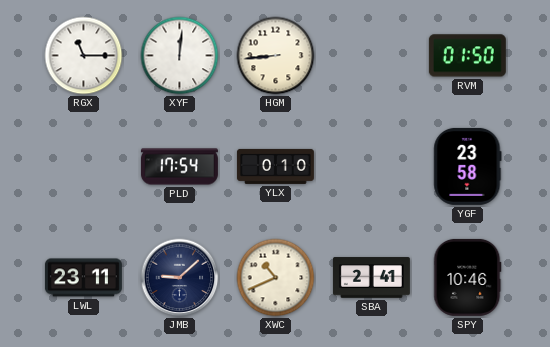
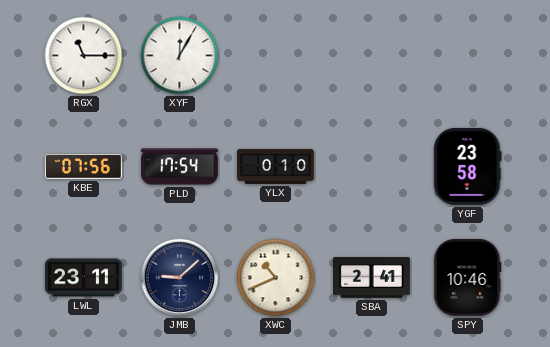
XYF: 12:01 -> 12:05
HGM: 8:44 -> none
RVM: 01:50 -> none
KBE: none -> 07:56
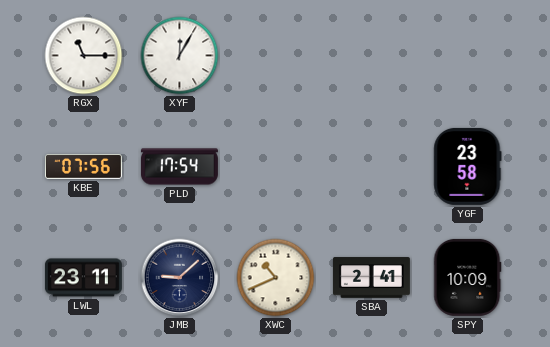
YLX: 0:10 -> none
SPY: 10:46 -> 10:09
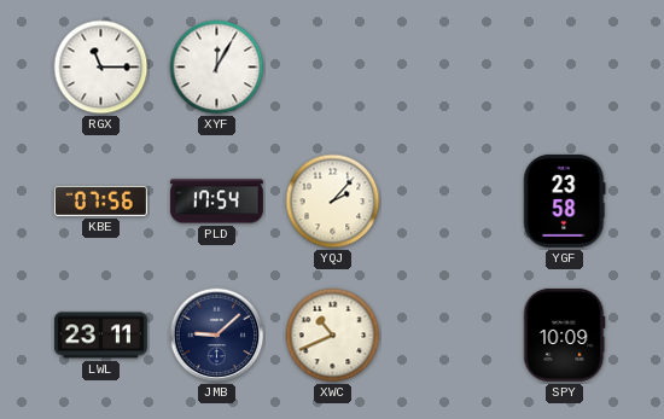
YQJ: none -> 2:07
SBA: 2:41 -> none
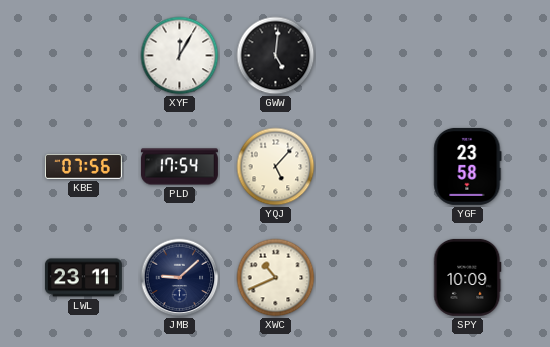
RGX: 11:15 -> none
GWW: none -> 5:01
YQJ: 2:07 -> 5:07
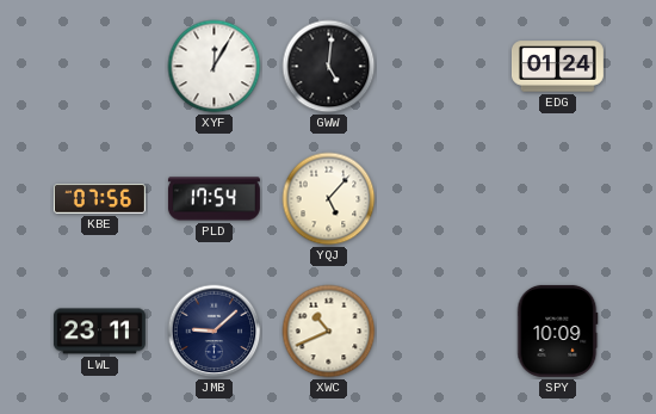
EDG: none -> 01:24
YGF: 23:58 -> none
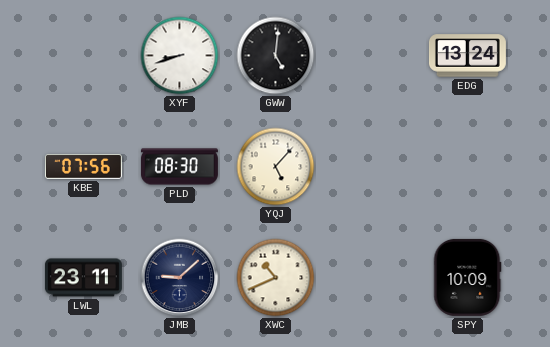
XYF: 12:05 -> 8:42
EDG: 01:24 -> 13:24
PLD: 17:54 -> 08:30
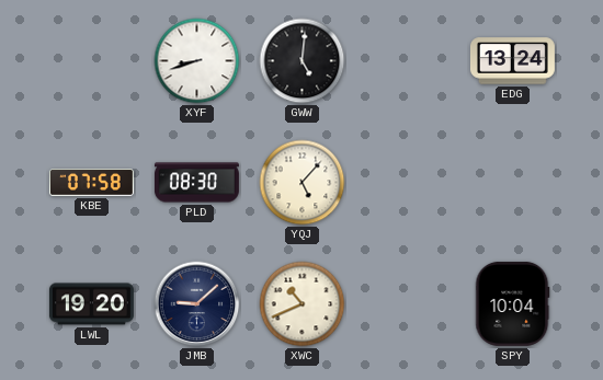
KBE: 07:56 -> 07:58
LWL: 23:11 -> 19:20
SPY: 10:09 -> 10:04
